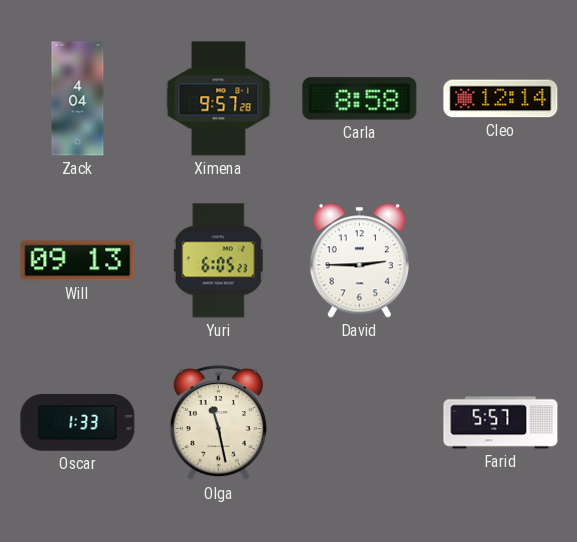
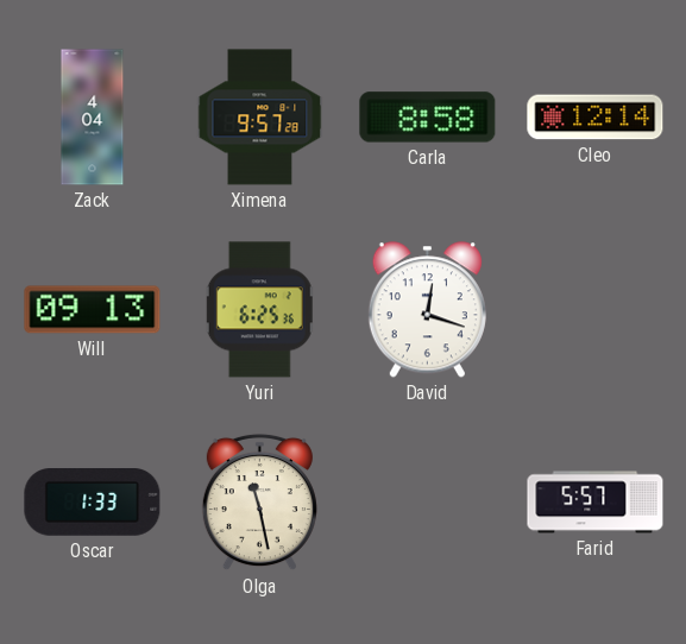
Yuri: 6:05 -> 6:25
David: 2:45 -> 12:18
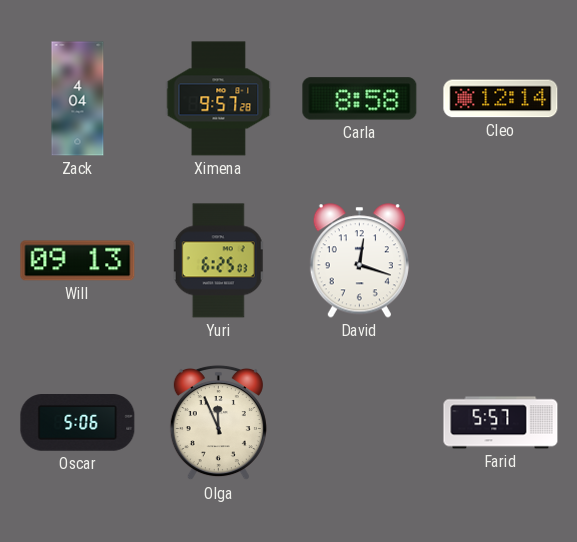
Yuri: 6:25:36 -> 6:25:03
Oscar: 1:33 -> 5:06
Olga: 11:28 -> 11:56
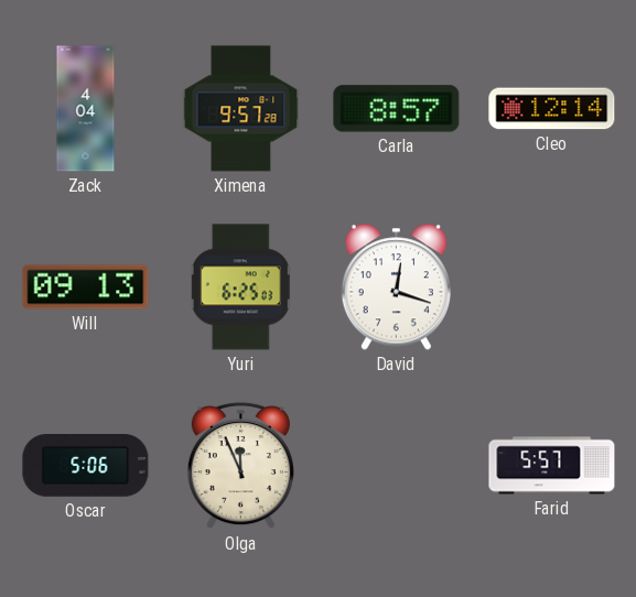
Carla: 8:58 -> 8:57
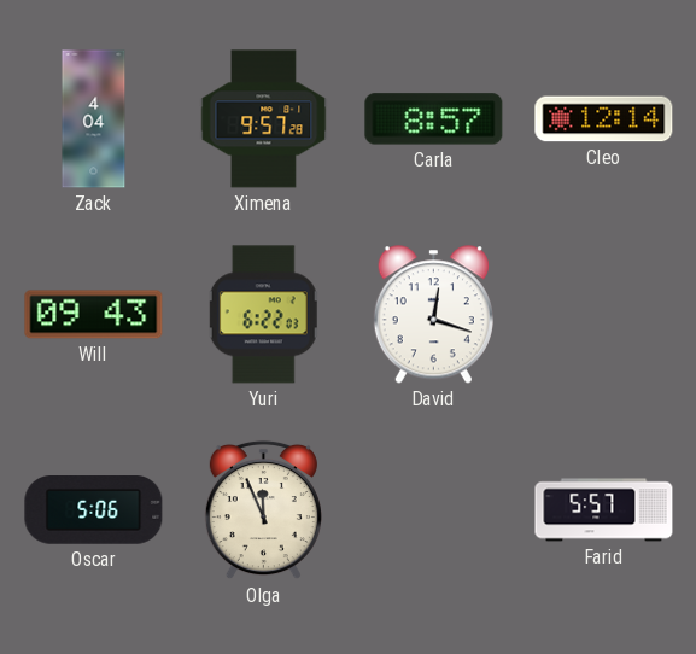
Will: 09:13 -> 09:43
Yuri: 6:25 -> 6:22
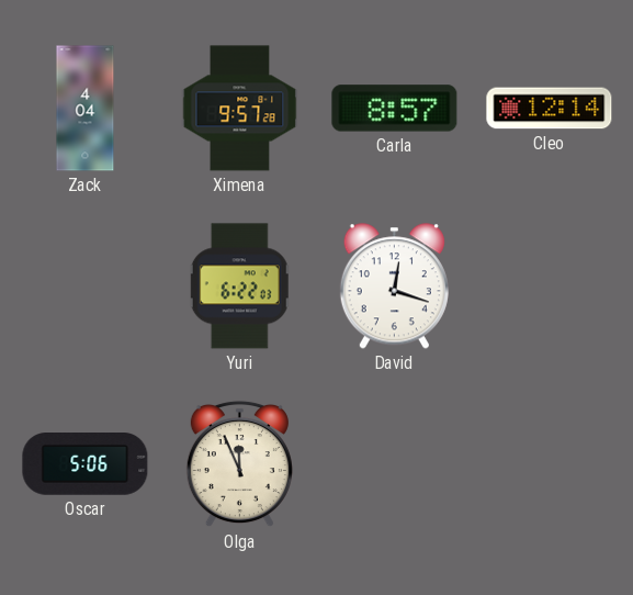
Will: 09:43 -> none
Farid: 5:57 -> none
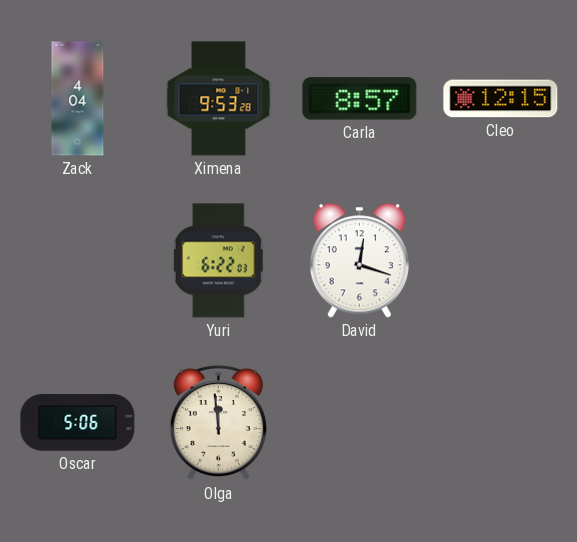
Ximena: 9:57 -> 9:53
Cleo: 12:14 -> 12:15
Olga: 11:56 -> 11:59
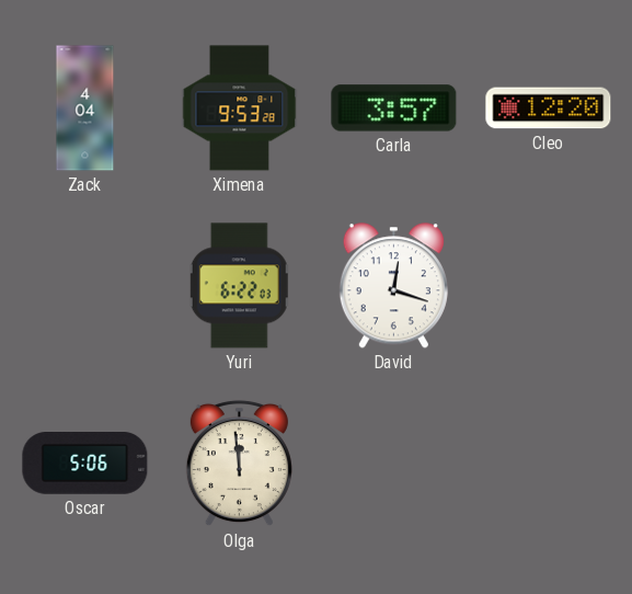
Carla: 8:57 -> 3:57
Cleo: 12:15 -> 12:20
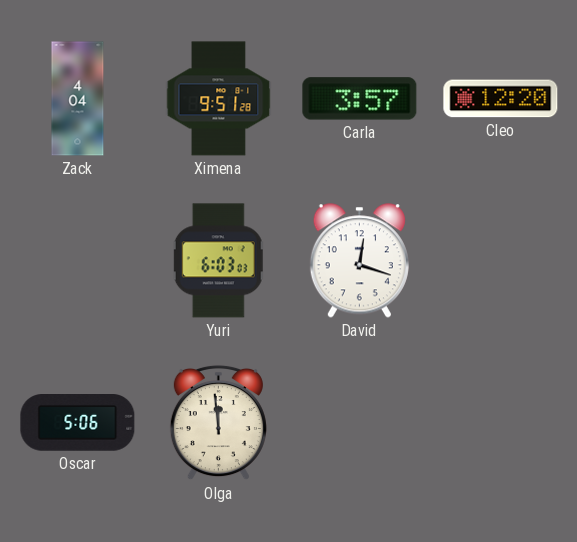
Ximena: 9:53 -> 9:51
Yuri: 6:22 -> 6:03
